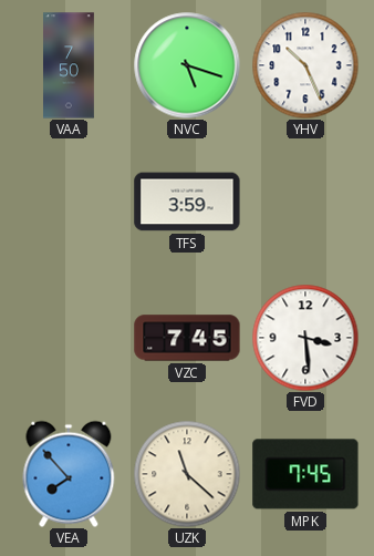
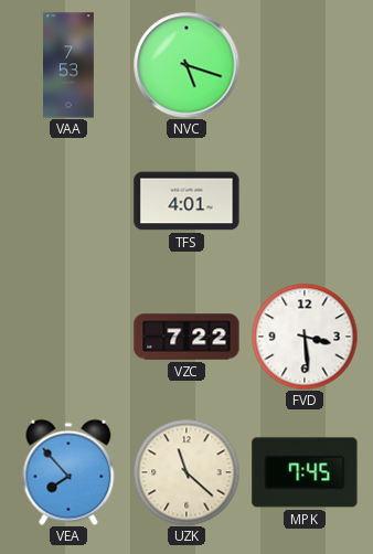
VAA: 7:50 -> 7:53
YHV: 10:26 -> none
TFS: 3:59 -> 4:01
VZC: 7:45 -> 7:22
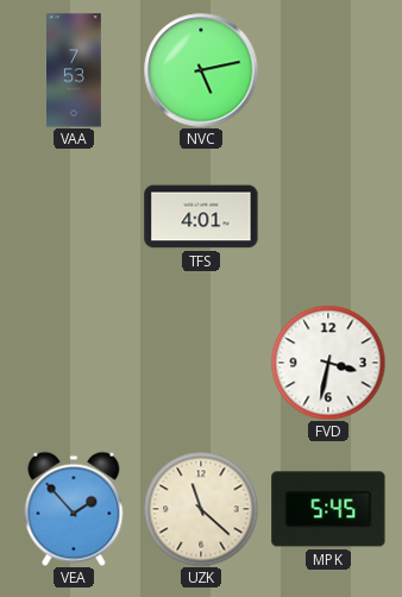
NVC: 5:18 -> 5:13
VZC: 7:22 -> none
FVD: 3:29 -> 3:32
VEA: 7:53 -> 1:53
MPK: 7:45 -> 5:45
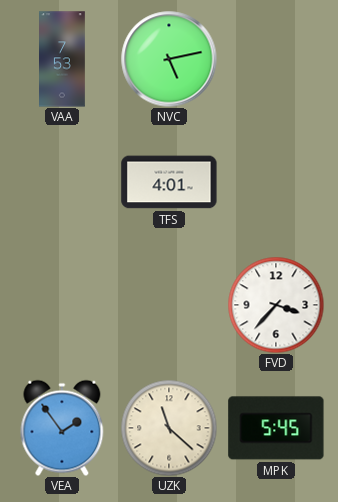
FVD: 3:32 -> 3:37
VEA: 1:53 -> 1:54
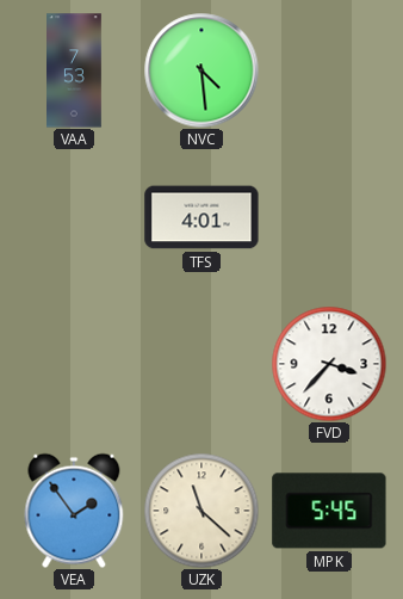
NVC: 5:13 -> 4:29
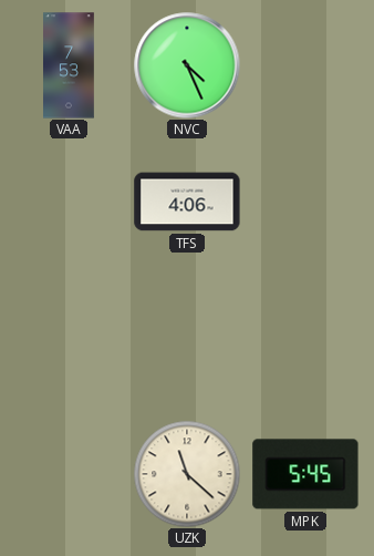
NVC: 4:29 -> 4:26
TFS: 4:01 -> 4:06
FVD: 3:37 -> none
VEA: 1:54 -> none
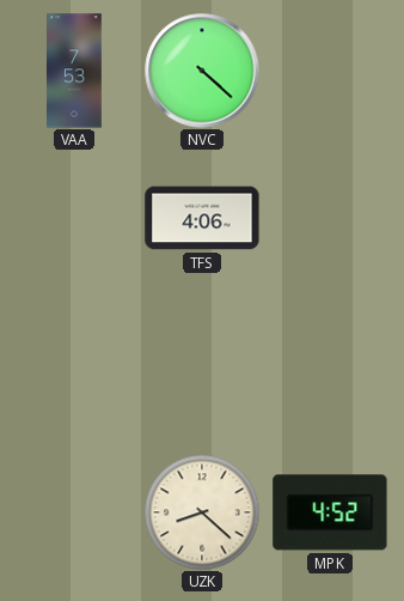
NVC: 4:26 -> 4:22
UZK: 11:22 -> 8:22
MPK: 5:45 -> 4:52
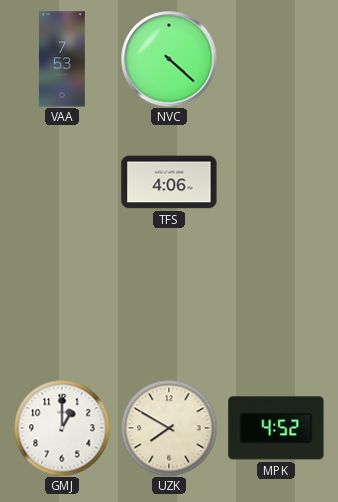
GMJ: none -> 1:00
UZK: 8:22 -> 7:50
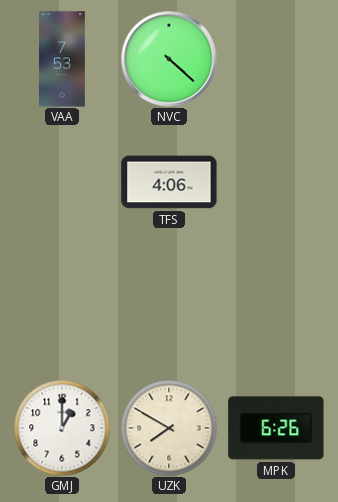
MPK: 4:52 -> 6:26
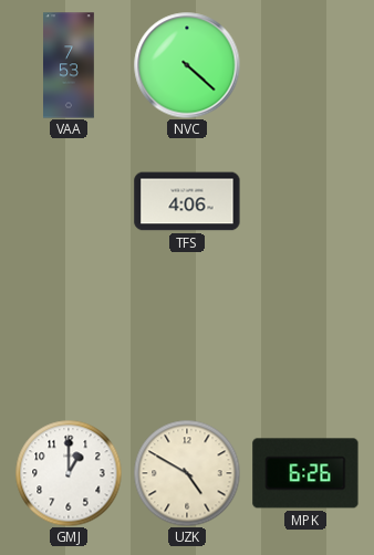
UZK: 7:50 -> 4:50
